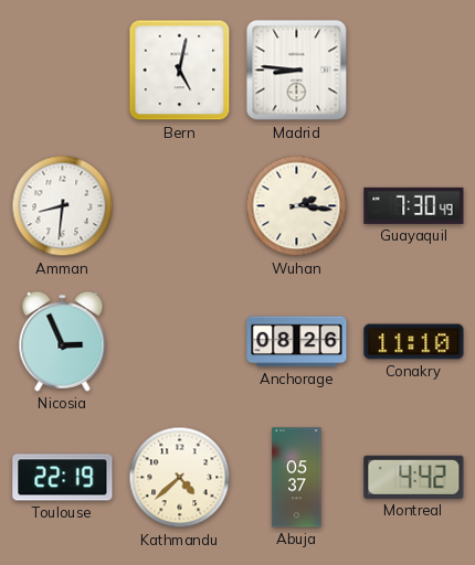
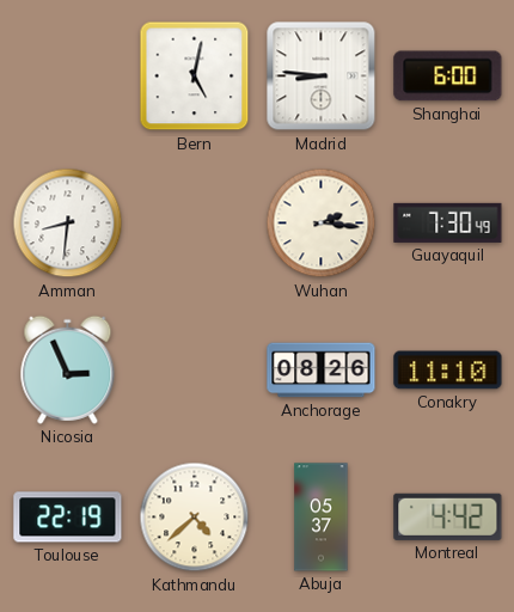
Shanghai: none -> 6:00
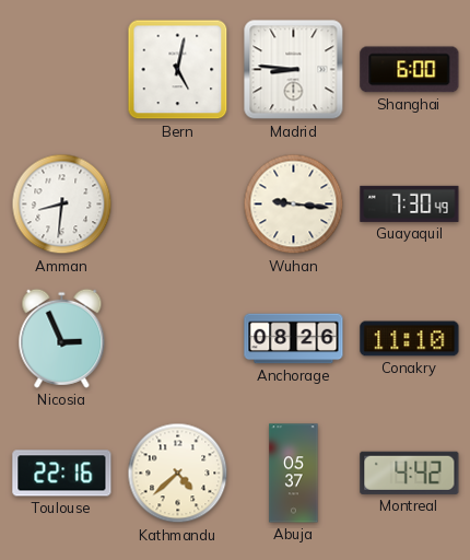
Wuhan: 2:16 -> 9:16
Toulouse: 22:19 -> 22:16
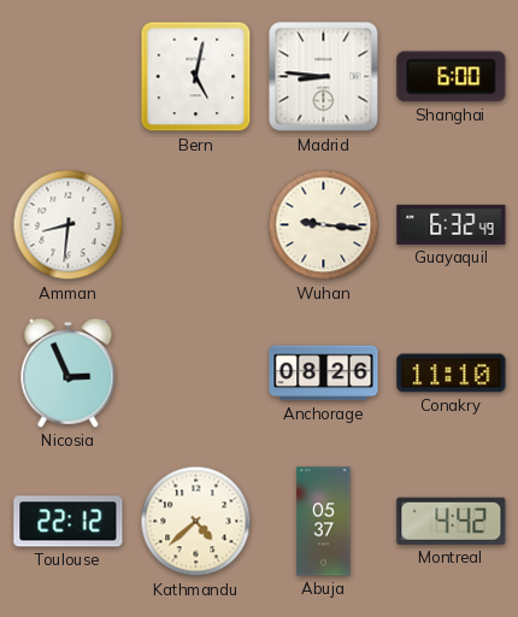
Guayaquil: 7:30 -> 6:32
Toulouse: 22:16 -> 22:12
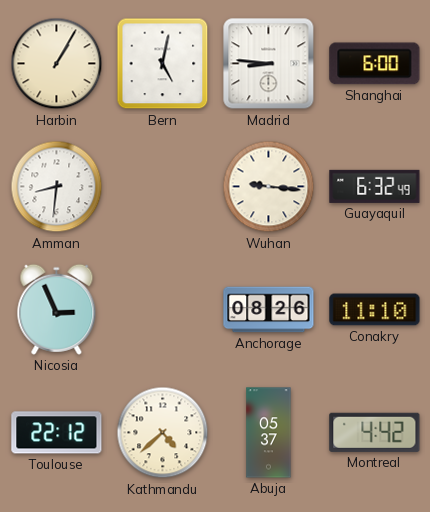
Harbin: none -> 1:05
